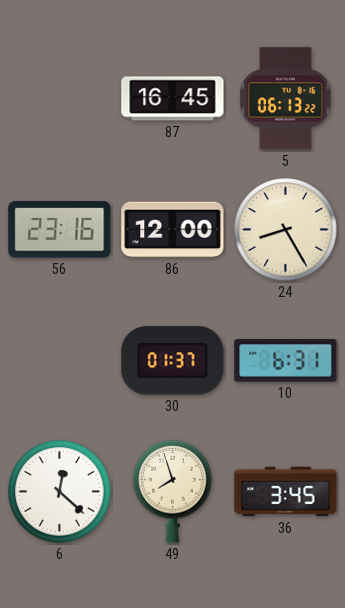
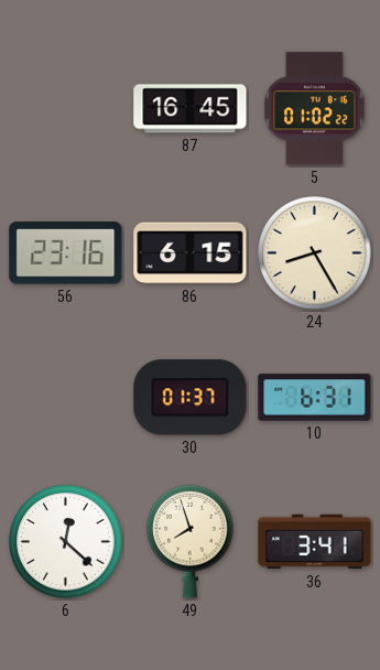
5: 06:13 -> 01:02
86: 12:00 -> 6:15
36: 3:45 -> 3:41
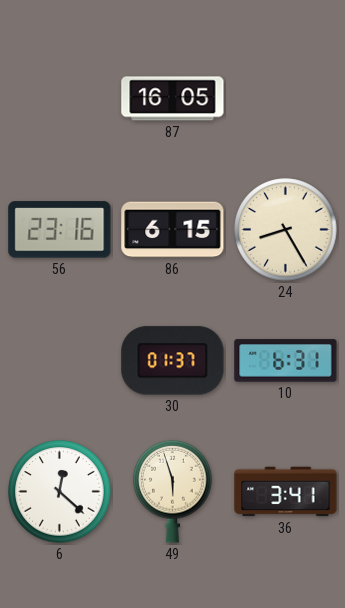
87: 16:45 -> 16:05
5: 01:02 -> none
49: 7:57 -> 5:57
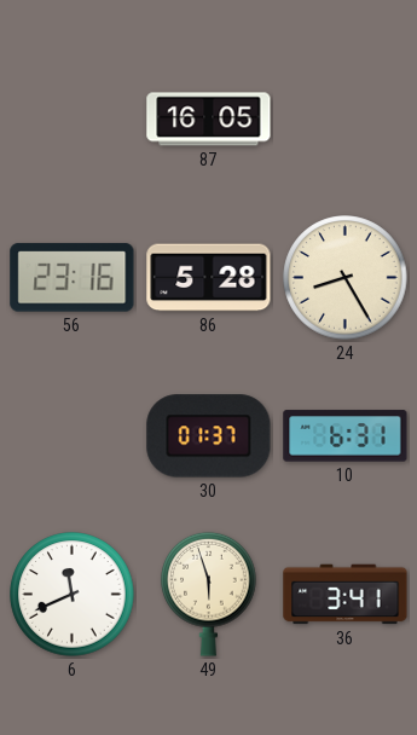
86: 6:15 -> 5:28
6: 12:22 -> 11:41
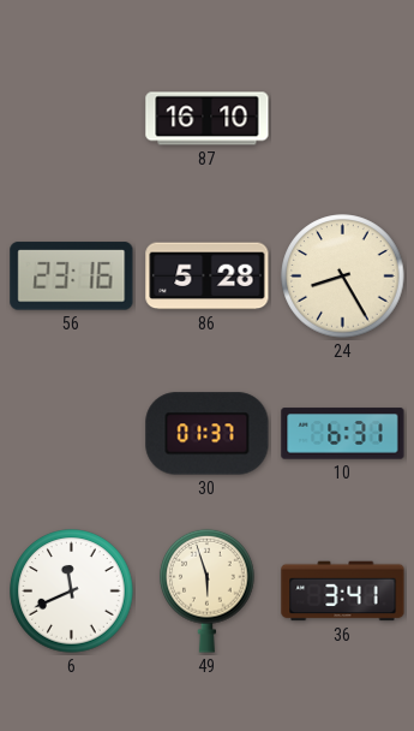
87: 16:05 -> 16:10
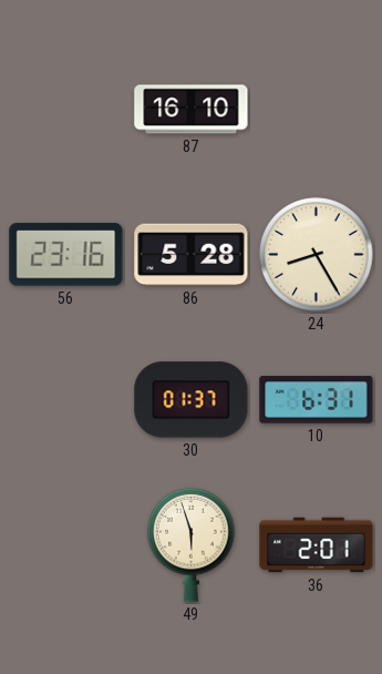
6: 11:41 -> none
36: 3:41 -> 2:01
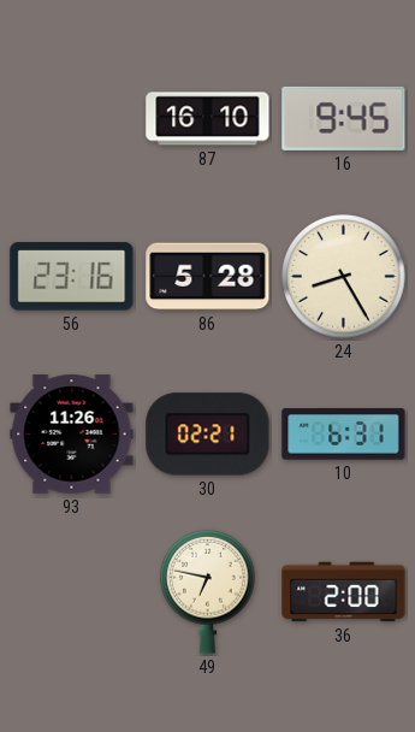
16: none -> 9:45
93: none -> 11:26
30: 01:37 -> 02:21
49: 5:57 -> 6:47
36: 2:01 -> 2:00
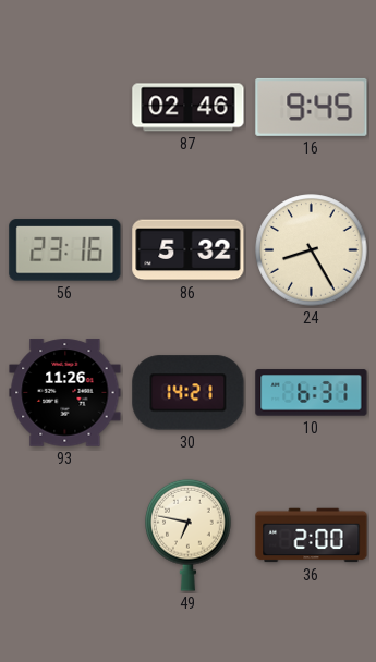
87: 16:10 -> 02:46
86: 5:28 -> 5:32
30: 02:21 -> 14:21
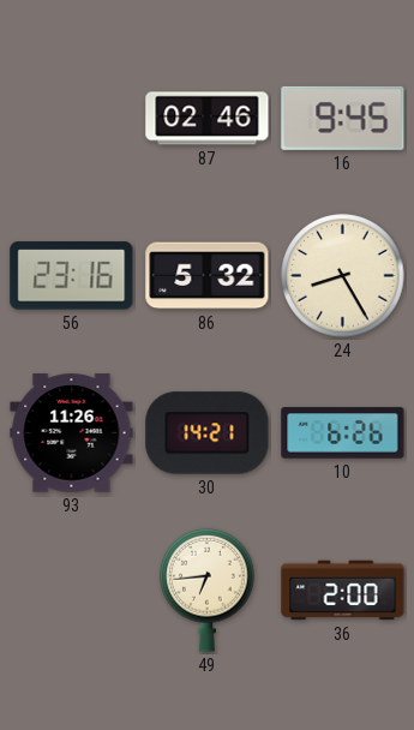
10: 6:31 -> 6:26
49: 6:47 -> 6:44
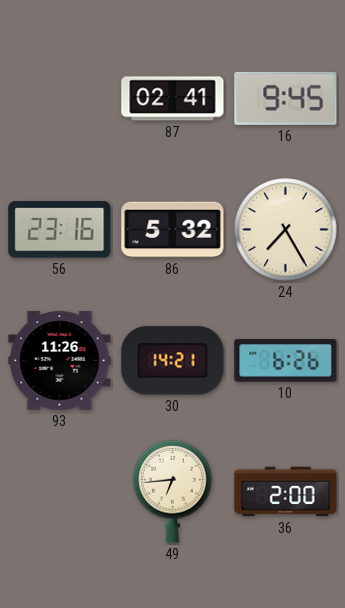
87: 02:46 -> 02:41
24: 8:25 -> 7:25
